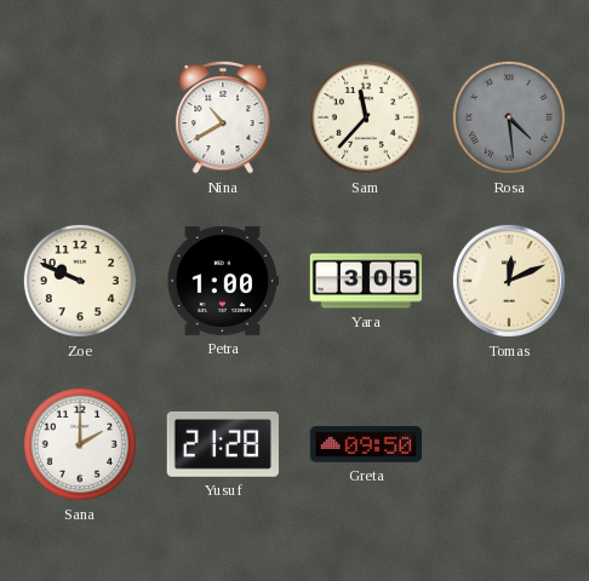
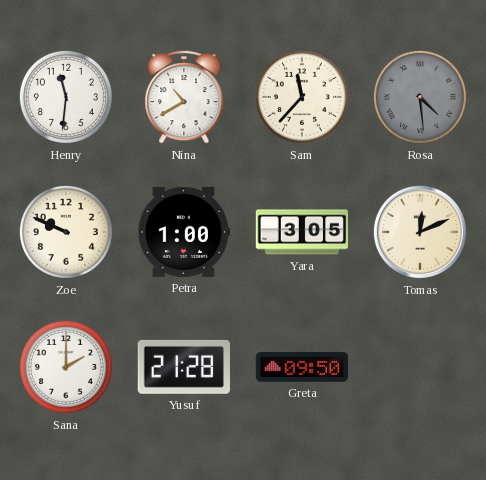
Henry: none -> 11:31
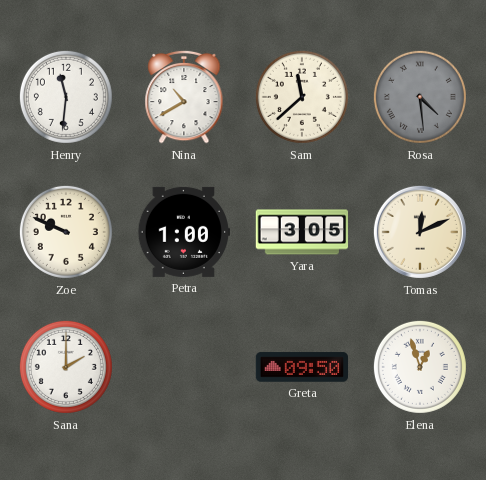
Sam: 11:37 -> 11:38
Yusuf: 21:28 -> none
Elena: none -> 12:57
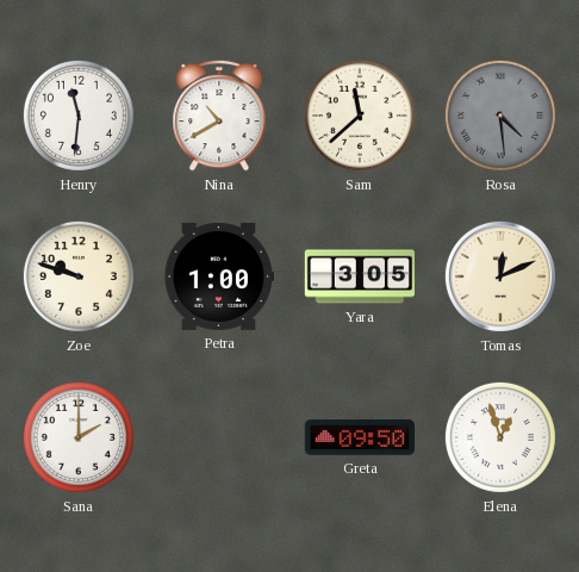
Zoe: 9:49 -> 9:48
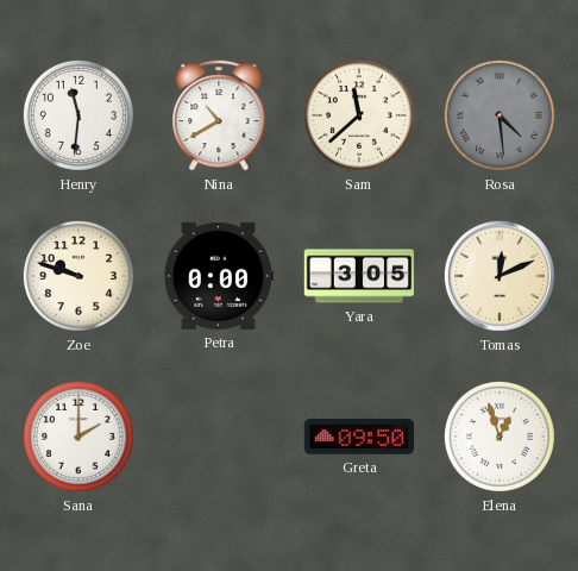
Petra: 1:00 -> 0:00
